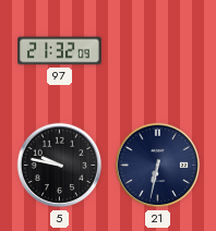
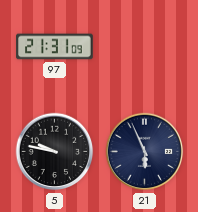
97: 21:32 -> 21:31
21: 6:32 -> 5:56
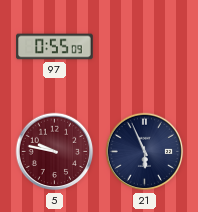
97: 21:31 -> 0:55
5 dial: black -> burgundy
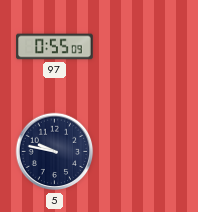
5 dial: burgundy -> navy
21: 5:56 -> none
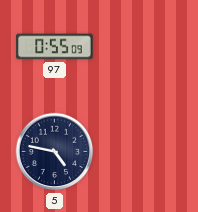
5: 9:47 -> 4:47
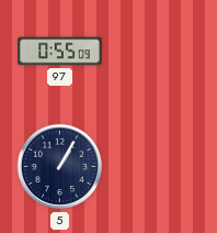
5: 4:47 -> 1:05
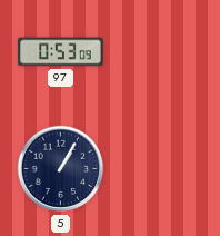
97: 0:55 -> 0:53
